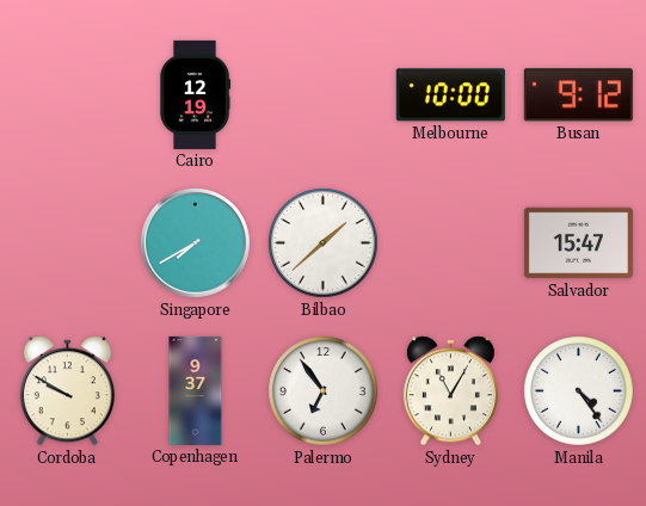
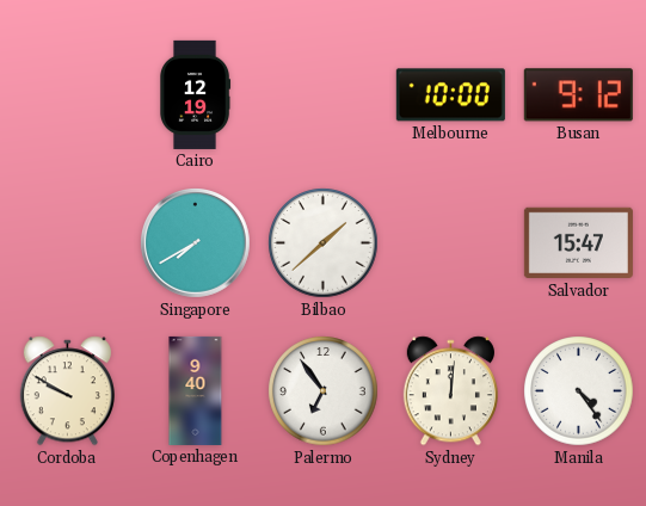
Copenhagen: 9:37 -> 9:40
Sydney: 11:05 -> 12:01
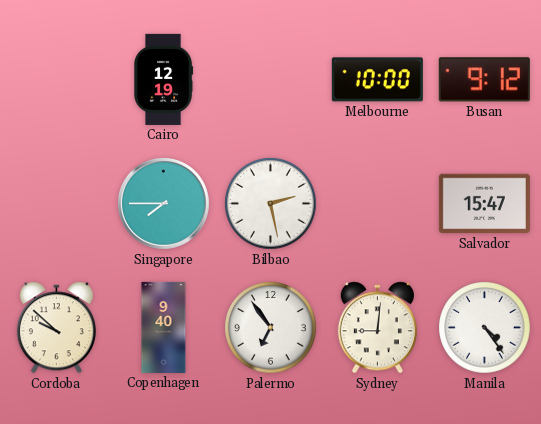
Singapore: 7:40 -> 7:45
Bilbao: 1:38 -> 2:28
Cordoba: 9:50 -> 9:52
Sydney: 12:01 -> 9:01
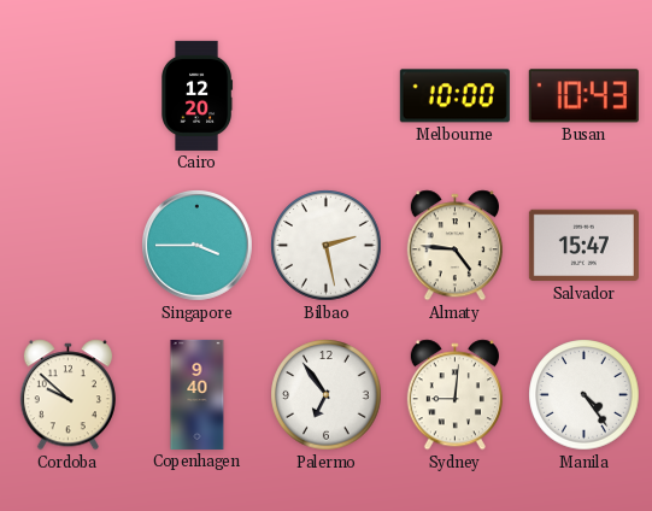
Cairo: 12:19 -> 12:20
Busan: 9:12 -> 10:43
Singapore: 7:45 -> 3:45
Almaty: none -> 4:46
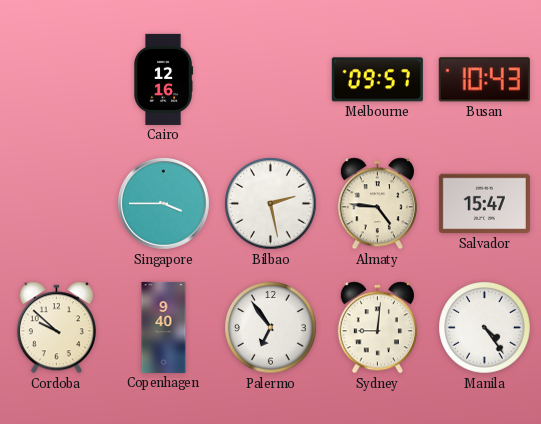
Cairo: 12:20 -> 12:16
Melbourne: 10:00 -> 09:57
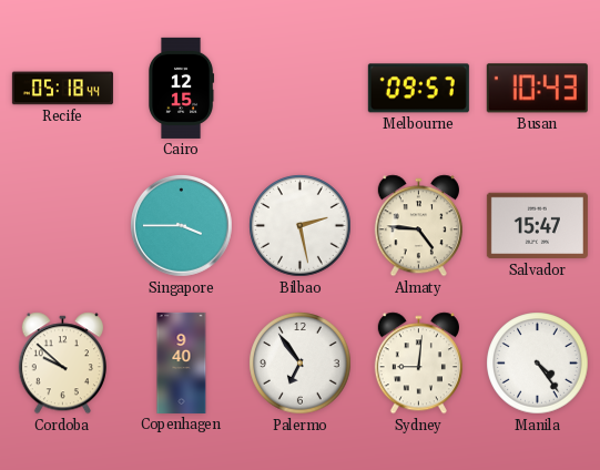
Recife: none -> 05:18
Cairo: 12:16 -> 12:15
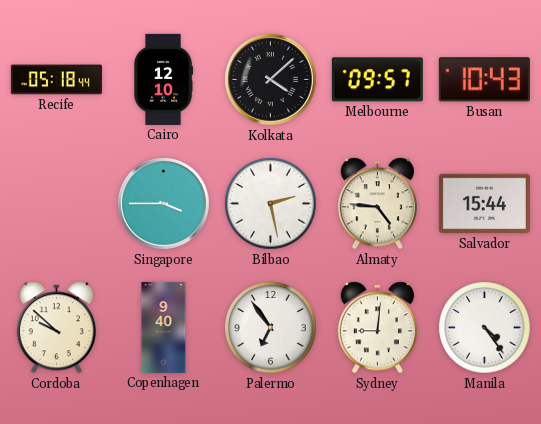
Cairo: 12:15 -> 12:10
Kolkata: none -> 4:08
Salvador: 15:47 -> 15:44
